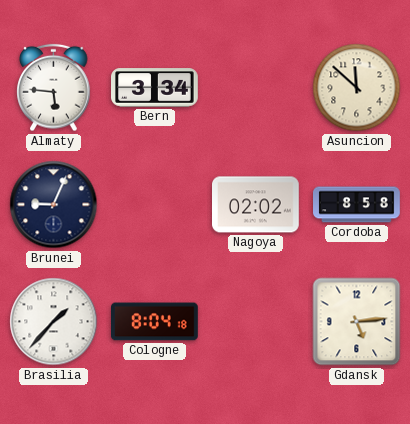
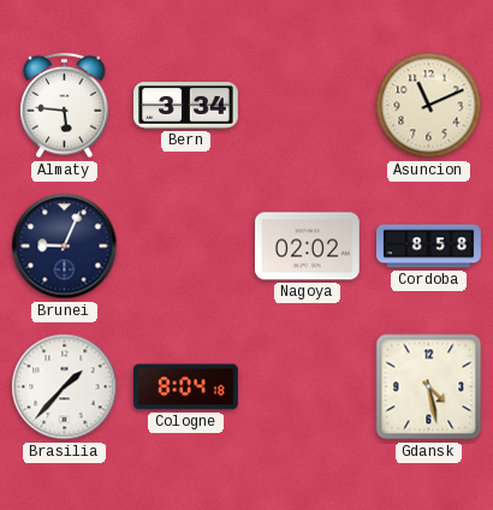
Asuncion: 11:52 -> 11:11
Gdansk: 5:14 -> 4:28
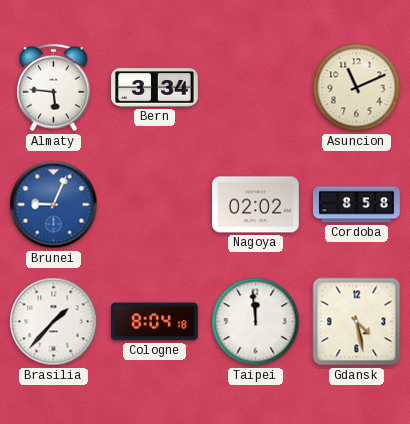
Brunei dial: navy -> blue
Taipei: none -> 11:59
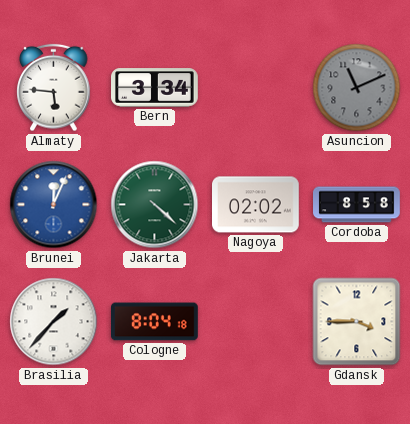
Asuncion dial: cream -> grey
Brunei: 9:04 -> 12:04
Jakarta: none -> 4:22
Taipei: 11:59 -> none
Gdansk: 4:28 -> 3:45
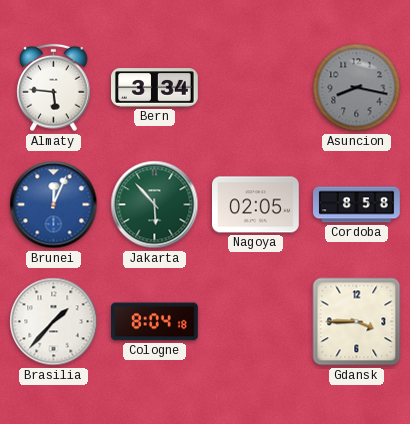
Asuncion: 11:11 -> 8:17
Jakarta: 4:22 -> 5:53
Nagoya: 02:02 -> 02:05
